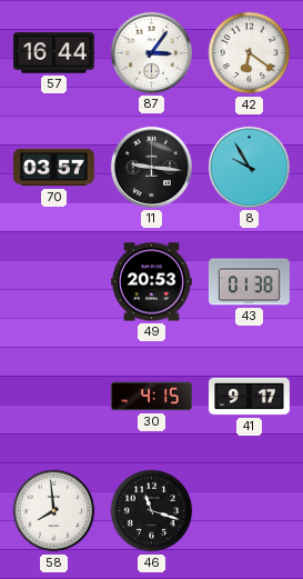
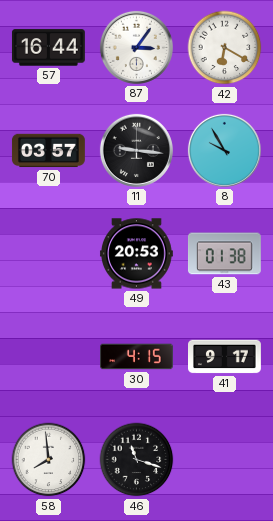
42: 6:21 -> 6:20
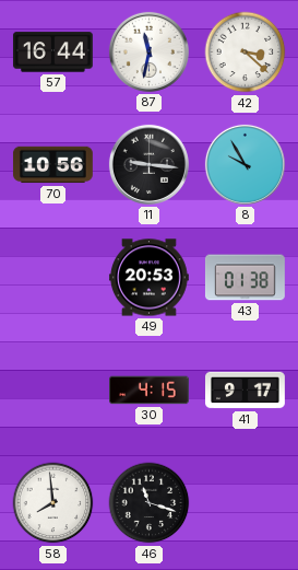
87: 3:06 -> 11:32
42: 6:20 -> 3:22
70: 03:57 -> 10:56
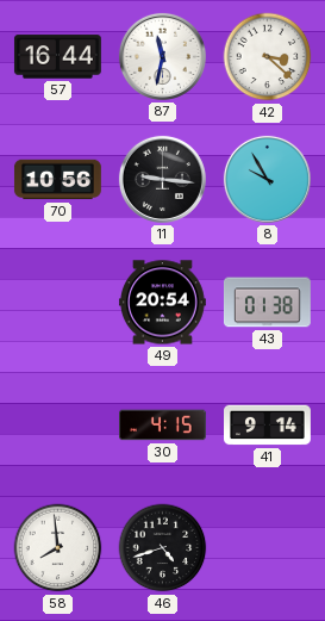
49: 20:53 -> 20:54
41: 9:17 -> 9:14
46: 11:18 -> 4:42
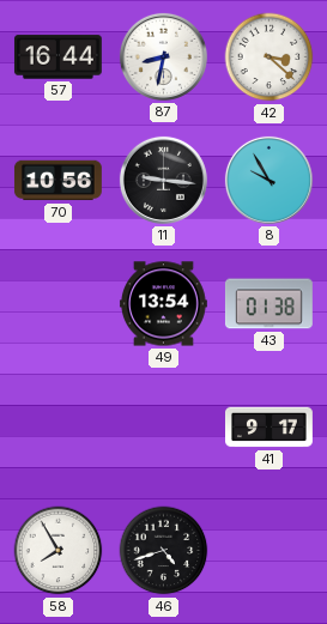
87: 11:32 -> 8:32
49: 20:54 -> 13:54
30: 4:15 -> none
41: 9:14 -> 9:17
58: 7:59 -> 7:55
